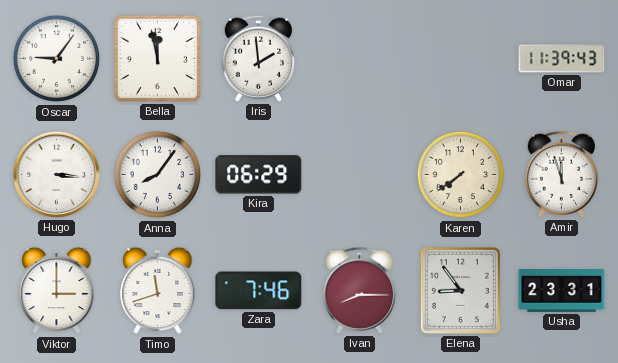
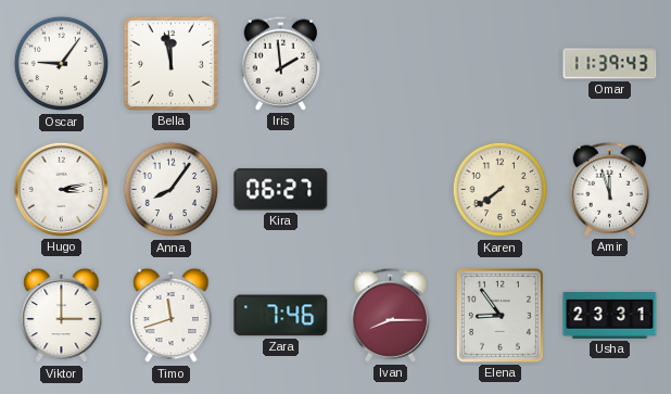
Hugo: 3:16 -> 3:13
Kira: 06:29 -> 06:27
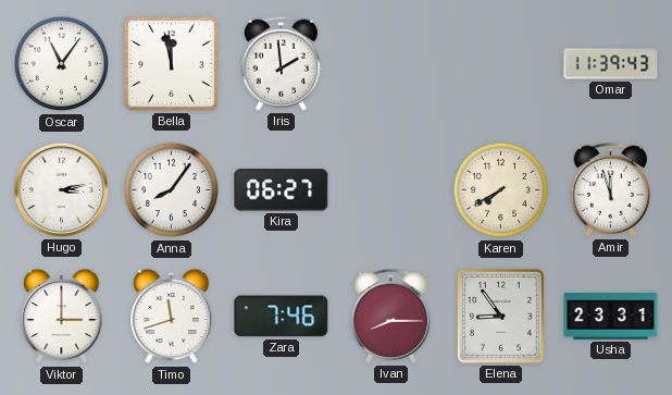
Oscar: 9:06 -> 11:06
Karen: 7:39 -> 7:40
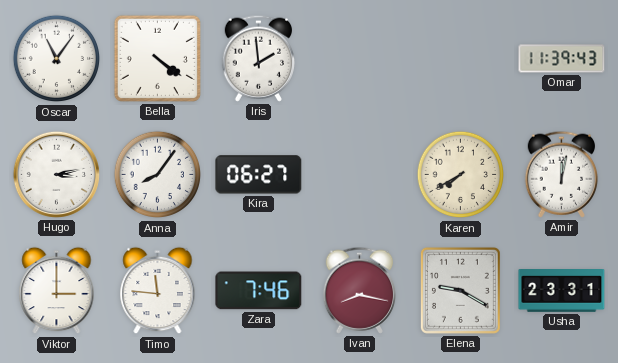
Bella: 11:58 -> 4:21
Amir: 11:57 -> 12:02
Timo: 11:42 -> 11:46
Ivan: 8:15 -> 8:17
Elena: 8:54 -> 9:20
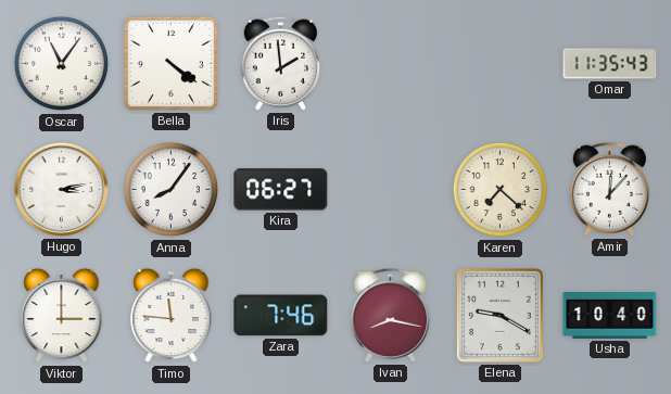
Omar: 11:39 -> 11:35
Karen: 7:40 -> 7:22
Amir: 12:02 -> 12:07
Usha: 23:31 -> 10:40
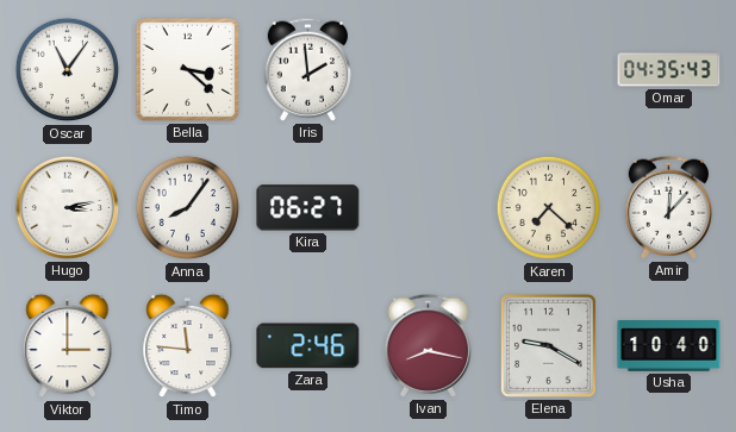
Bella: 4:21 -> 3:22
Omar: 11:35 -> 04:35
Zara: 7:46 -> 2:46
